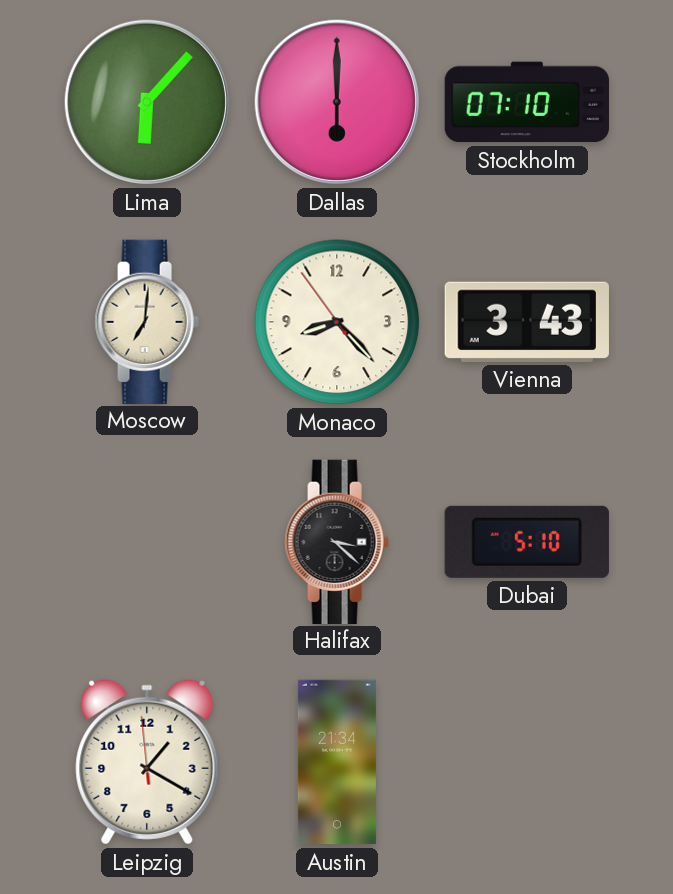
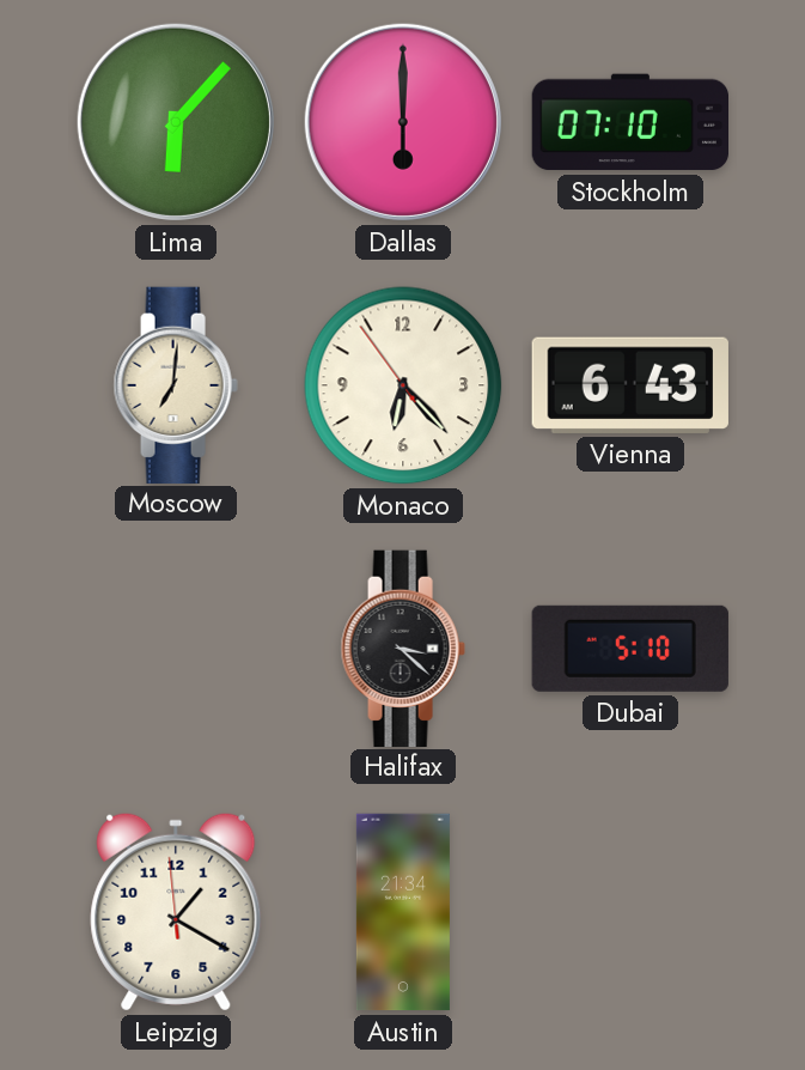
Monaco: 8:22 -> 6:22
Vienna: 3:43 -> 6:43
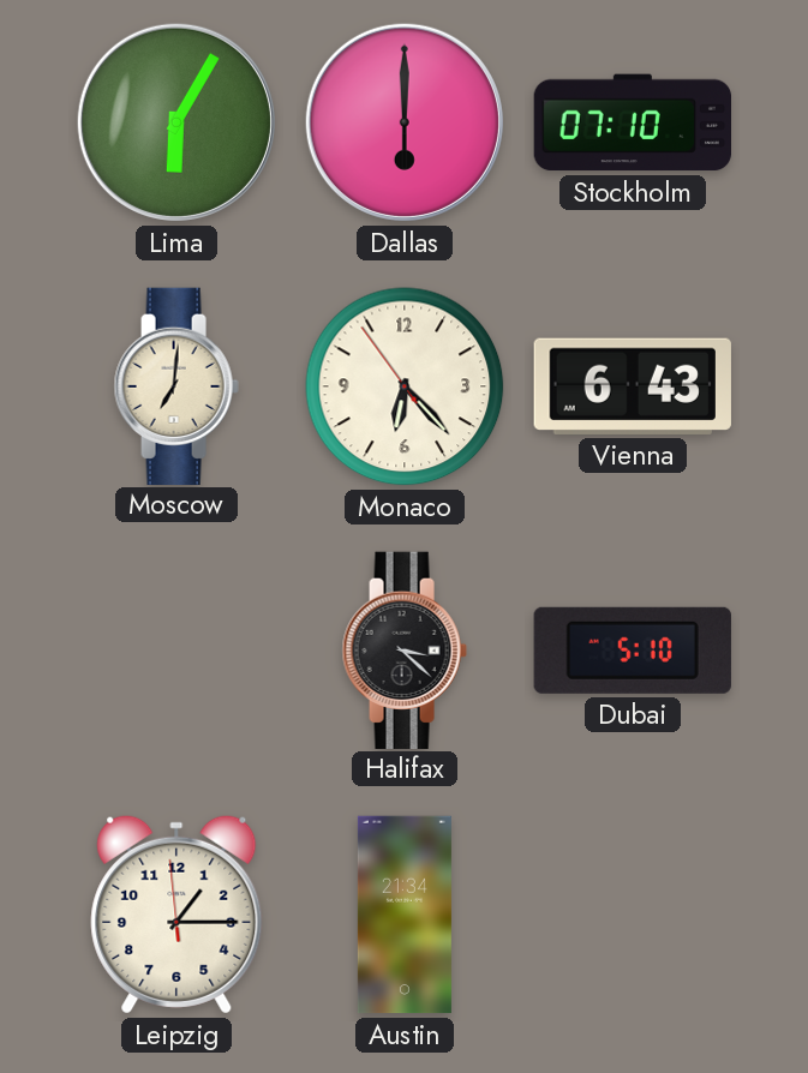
Lima: 6:07 -> 6:05
Leipzig: 1:19 -> 1:14
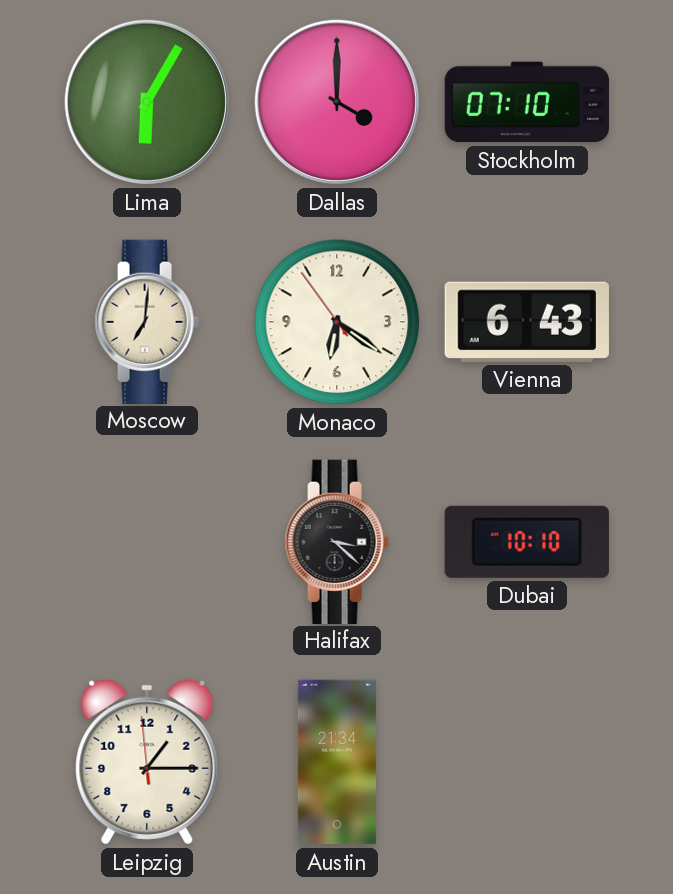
Dallas: 6:00 -> 4:00
Monaco: 6:22 -> 6:20
Dubai: 5:10 -> 10:10
